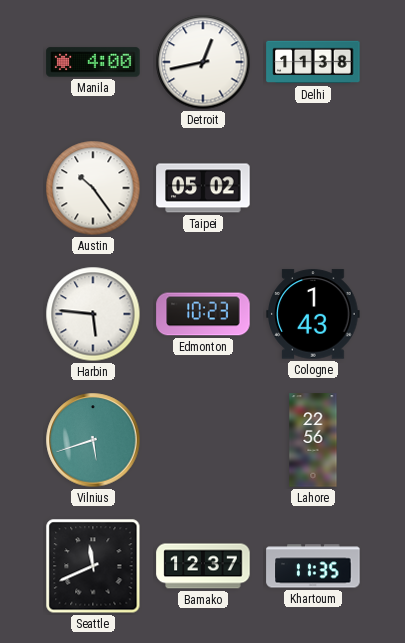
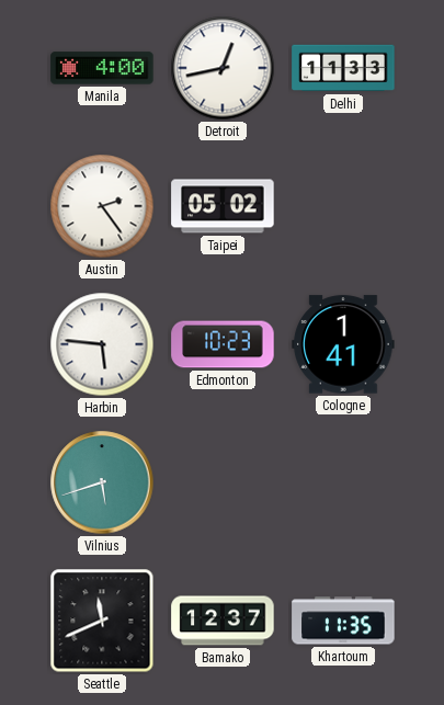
Delhi: 11:38 -> 11:33
Austin: 10:24 -> 2:24
Cologne: 1:43 -> 1:41
Lahore: 22:56 -> none
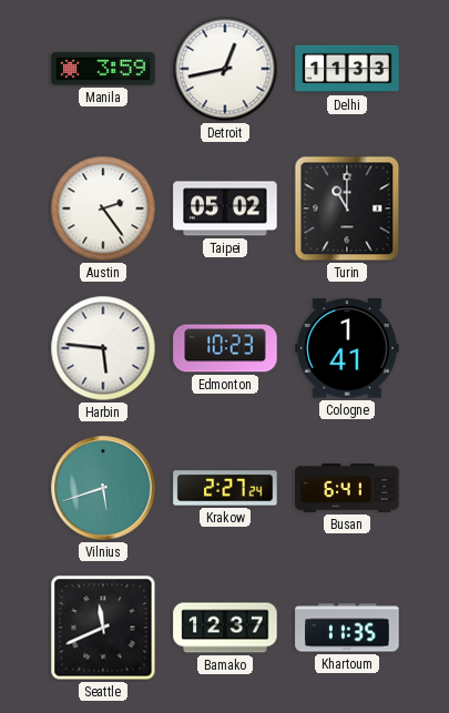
Manila: 4:00 -> 3:59
Turin: none -> 11:00
Krakow: none -> 2:27
Busan: none -> 6:41
